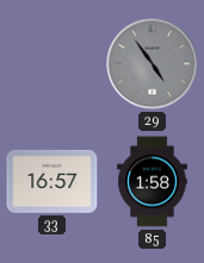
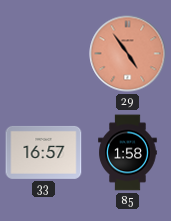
29 dial: grey -> salmon
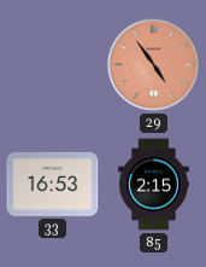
33: 16:57 -> 16:53
85: 1:58 -> 2:15
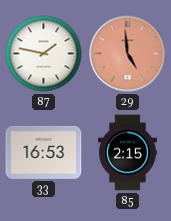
87: none -> 1:47
29: 4:54 -> 4:59
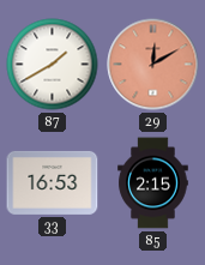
87: 1:47 -> 1:40
29: 4:59 -> 12:10
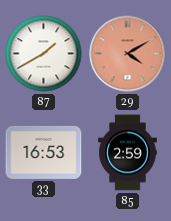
29: 12:10 -> 4:10
85: 2:15 -> 2:59
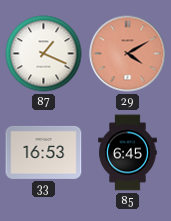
87: 1:40 -> 1:19
85: 2:59 -> 6:45
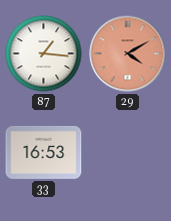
87: 1:19 -> 1:16
85: 6:45 -> none
